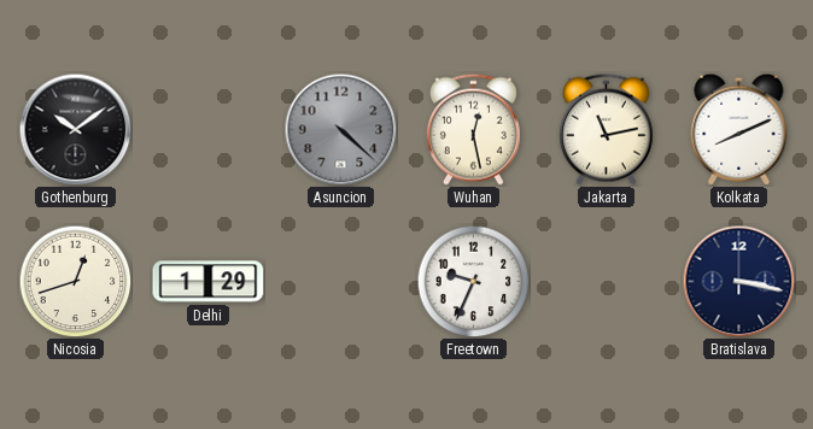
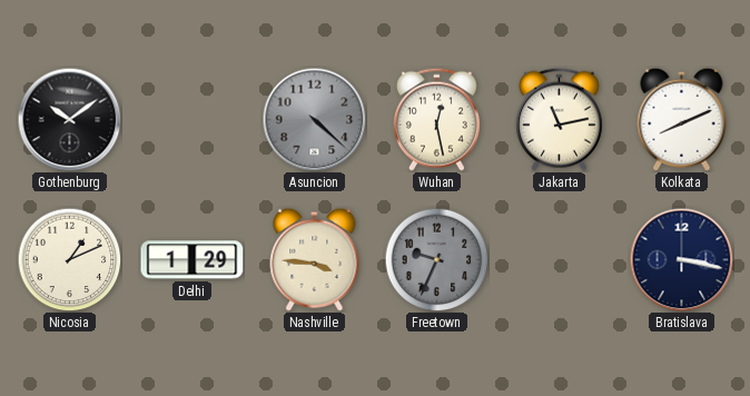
Nicosia: 12:42 -> 1:11
Nashville: none -> 3:46
Freetown dial: white -> grey
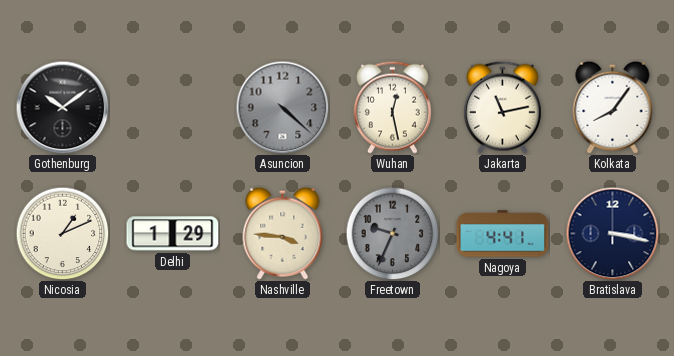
Kolkata: 8:11 -> 8:06
Nagoya: none -> 4:41
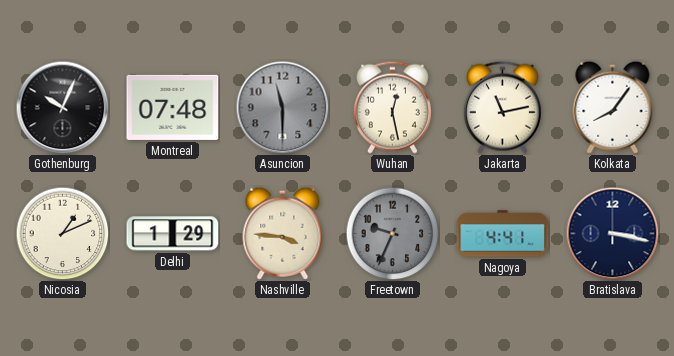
Gothenburg: 10:09 -> 10:04
Montreal: none -> 07:48
Asuncion: 4:22 -> 11:30
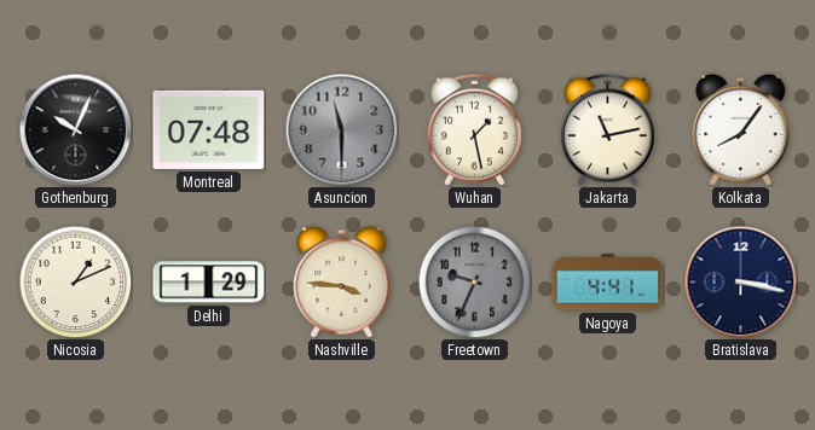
Wuhan: 12:28 -> 1:28
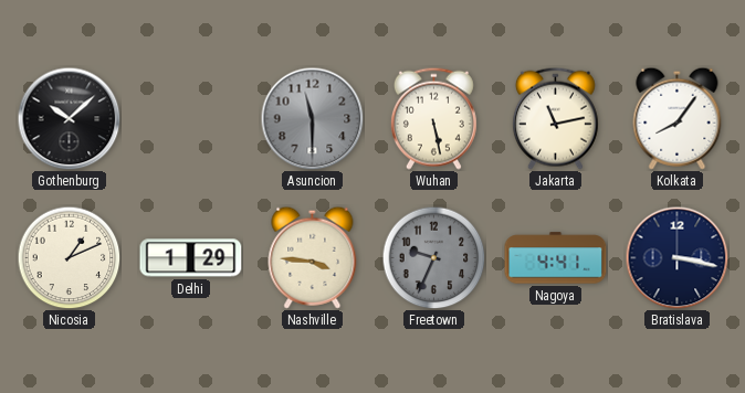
Gothenburg: 10:04 -> 10:08
Montreal: 07:48 -> none
Wuhan: 1:28 -> 5:28
